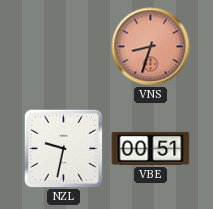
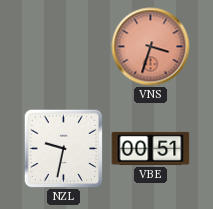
VNS: 8:33 -> 3:33
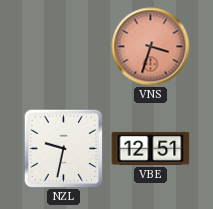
VBE: 00:51 -> 12:51
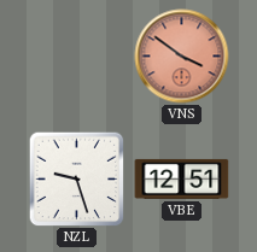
VNS: 3:33 -> 3:51
NZL: 9:32 -> 9:27
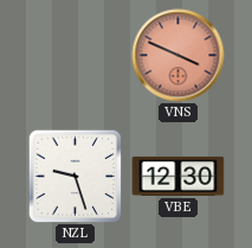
VNS: 3:51 -> 3:49
VBE: 12:51 -> 12:30
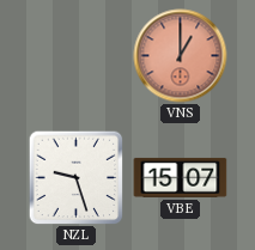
VNS: 3:49 -> 1:00
VBE: 12:30 -> 15:07
